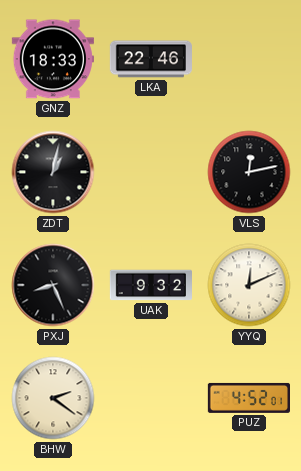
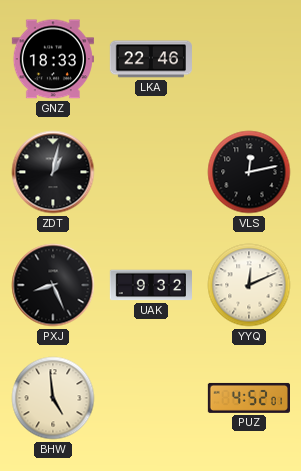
BHW: 2:21 -> 4:59
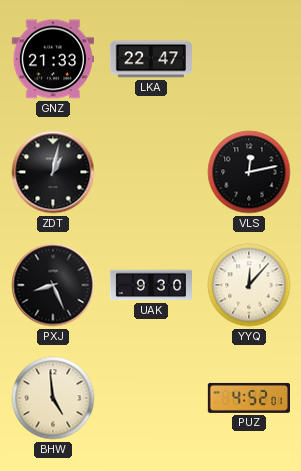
GNZ: 18:33 -> 21:33
LKA: 22:46 -> 22:47
UAK: 9:32 -> 9:30
YYQ: 12:11 -> 12:07
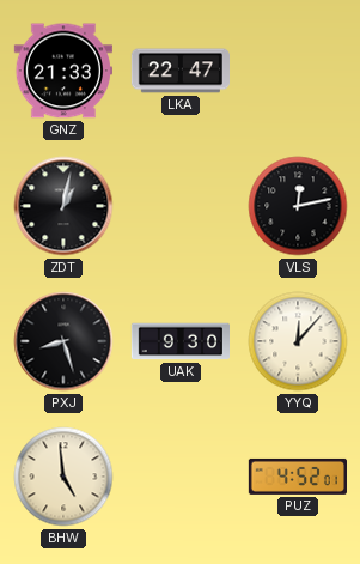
PXJ: 8:26 -> 8:27
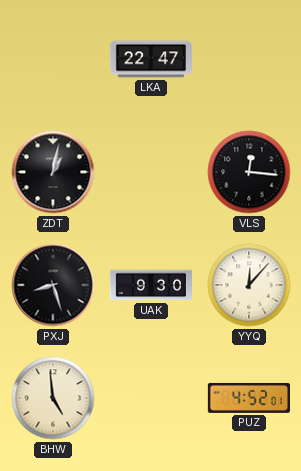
GNZ: 21:33 -> none
VLS: 12:13 -> 12:16
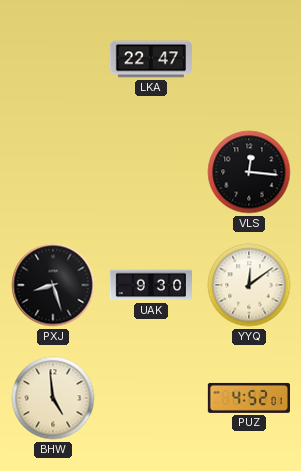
ZDT: 1:02 -> none
YYQ: 12:07 -> 12:09
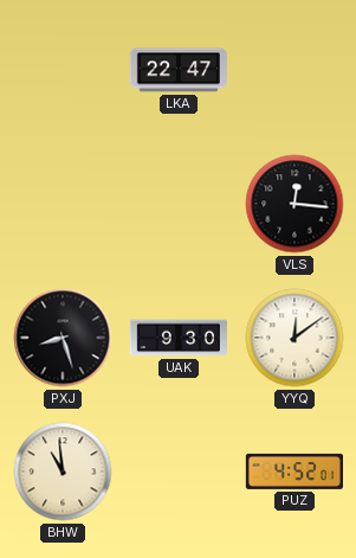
BHW: 4:59 -> 10:59
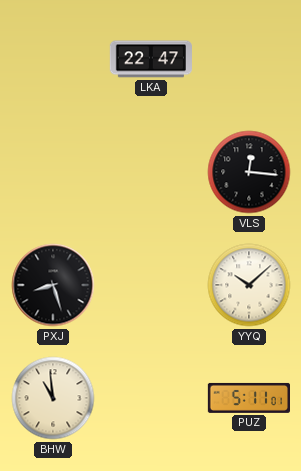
UAK: 9:30 -> none
YYQ: 12:09 -> 10:08
PUZ: 4:52 -> 5:11
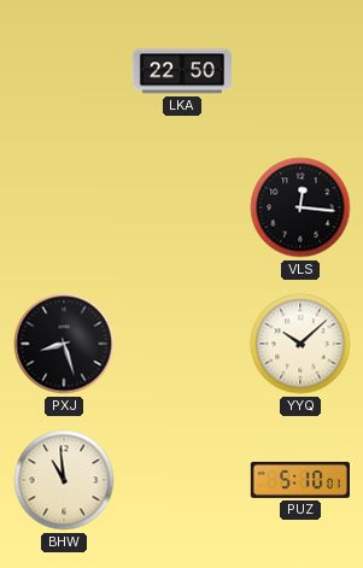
LKA: 22:47 -> 22:50
PUZ: 5:11 -> 5:10
